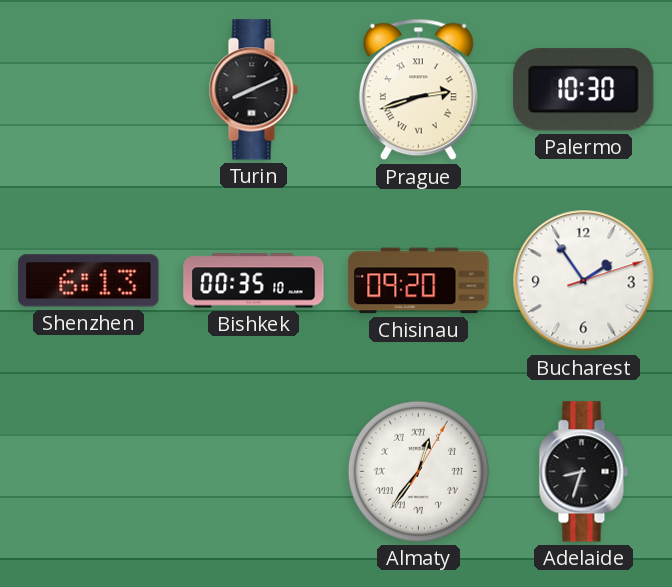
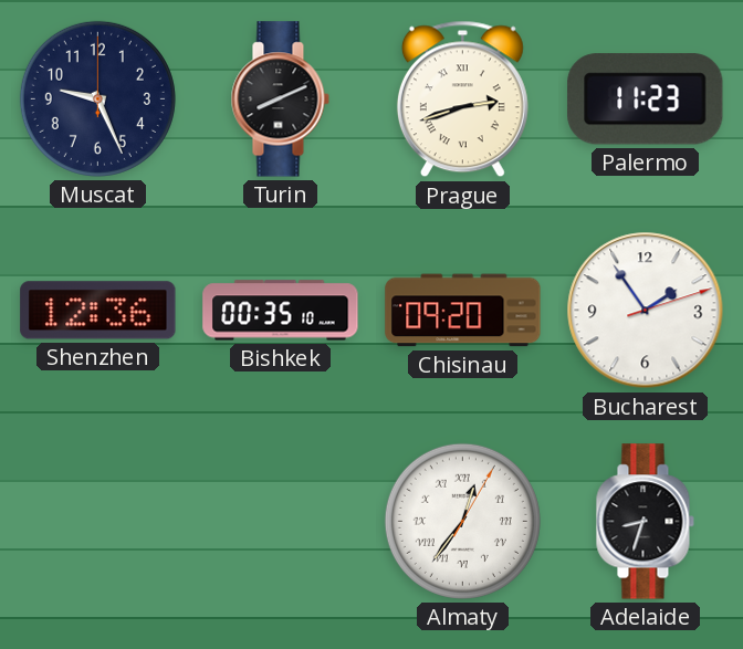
Muscat: none -> 9:26
Palermo: 10:30 -> 11:23
Shenzhen: 6:13 -> 12:36
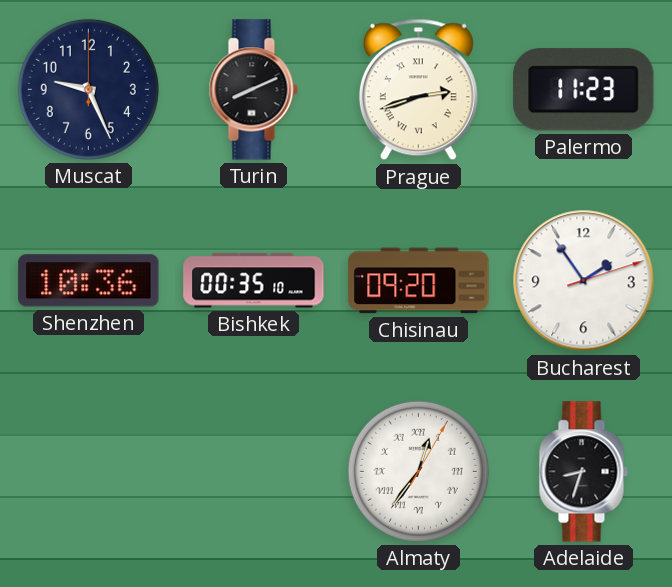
Shenzhen: 12:36 -> 10:36
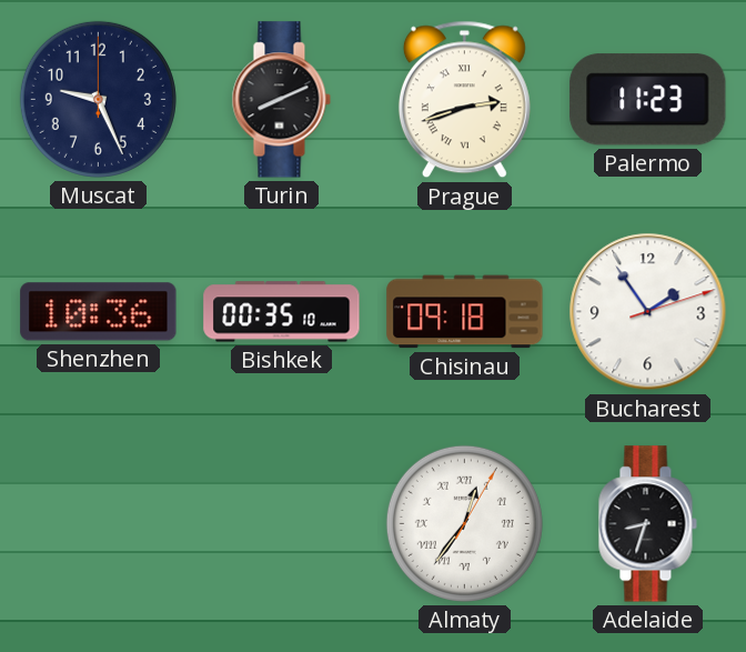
Chisinau: 09:20 -> 09:18
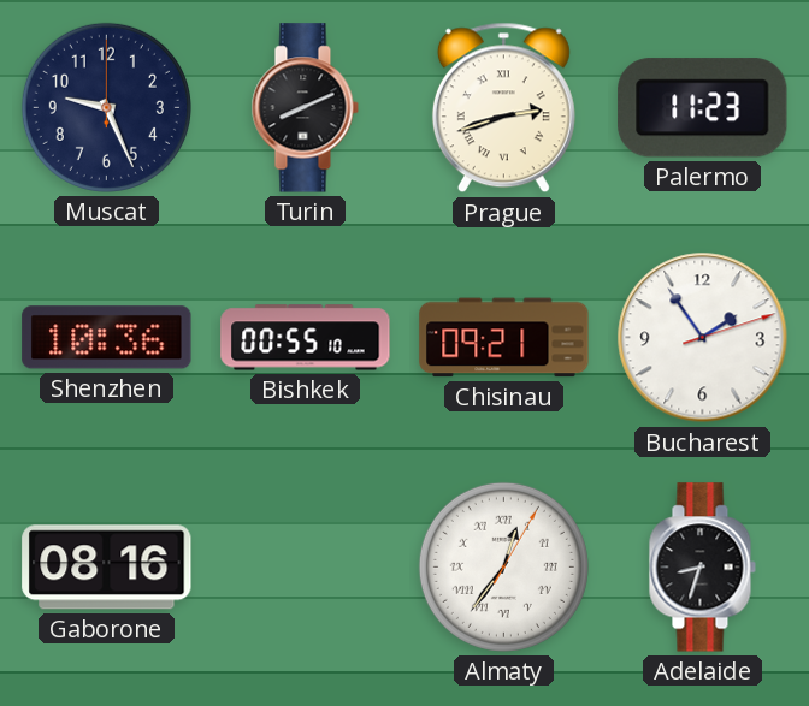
Bishkek: 00:35 -> 00:55
Chisinau: 09:18 -> 09:21
Gaborone: none -> 08:16
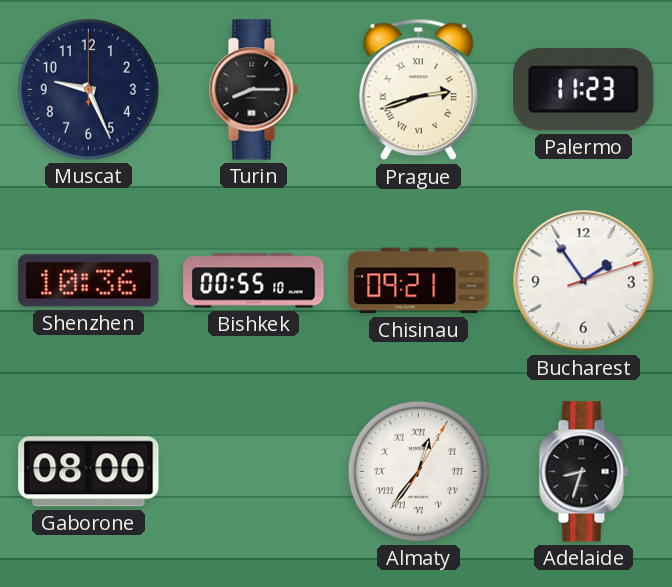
Turin: 8:11 -> 8:15
Gaborone: 08:16 -> 08:00
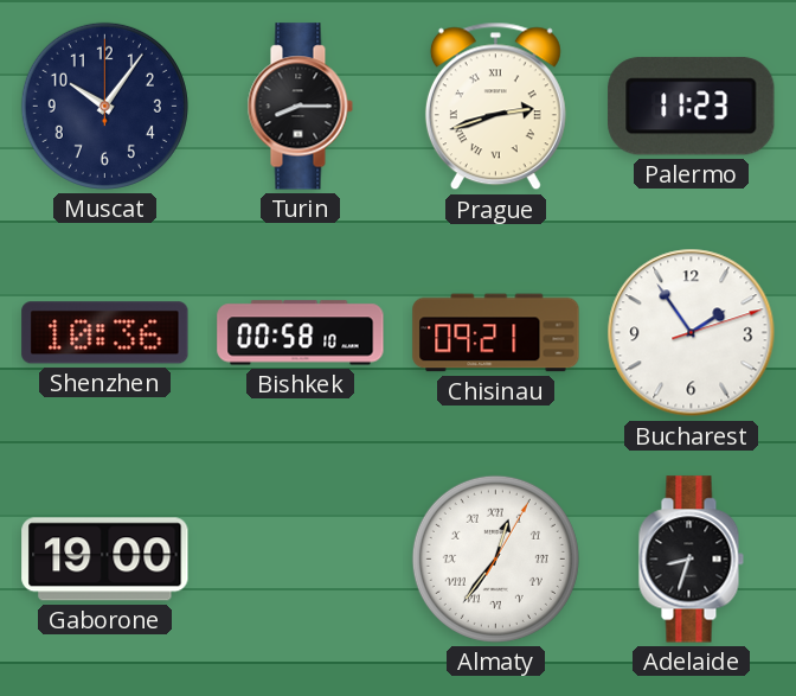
Muscat: 9:26 -> 10:06
Bishkek: 00:55 -> 00:58
Gaborone: 08:00 -> 19:00
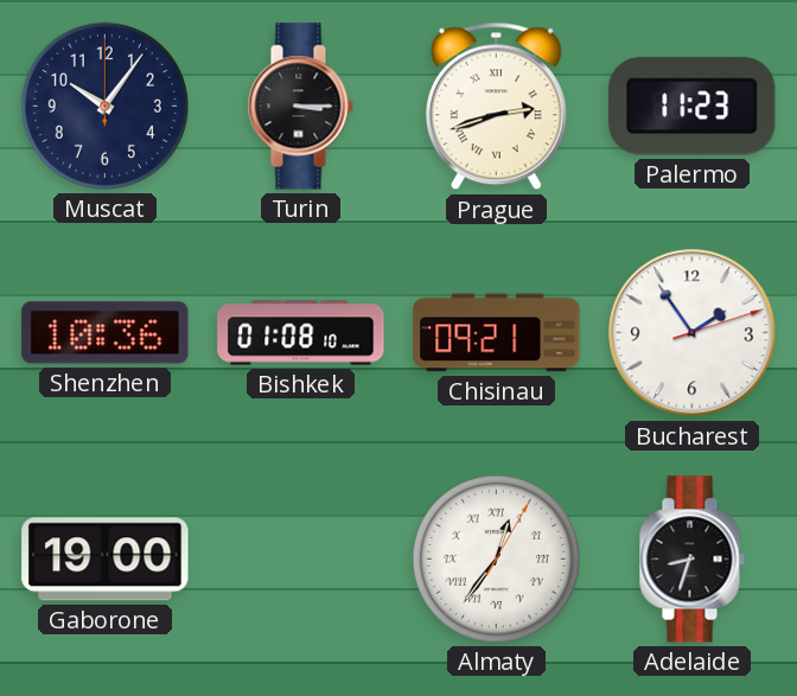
Turin: 8:15 -> 3:15
Bishkek: 00:58 -> 01:08
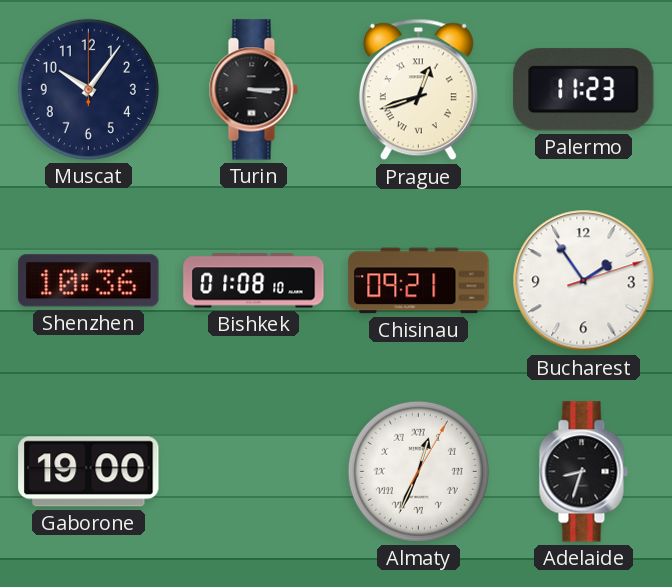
Prague: 2:42 -> 12:42
Almaty: 12:36 -> 12:34
